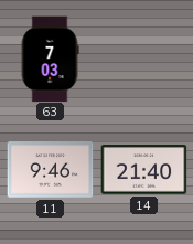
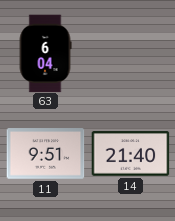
63: 7:03 -> 6:04
11: 9:46 -> 9:51
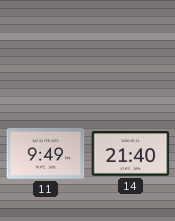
63: 6:04 -> none
11: 9:51 -> 9:49
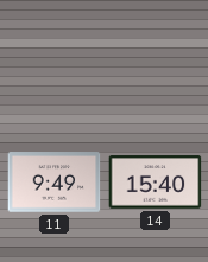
14: 21:40 -> 15:40
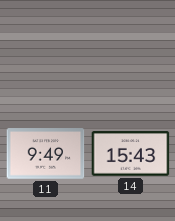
14: 15:40 -> 15:43
